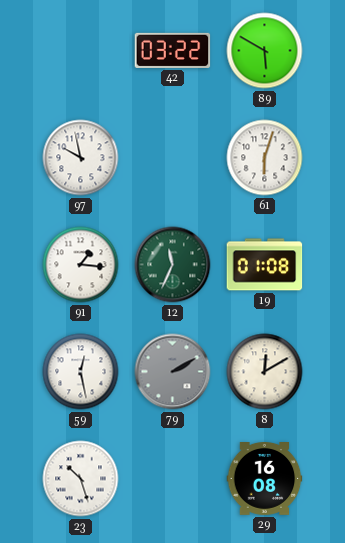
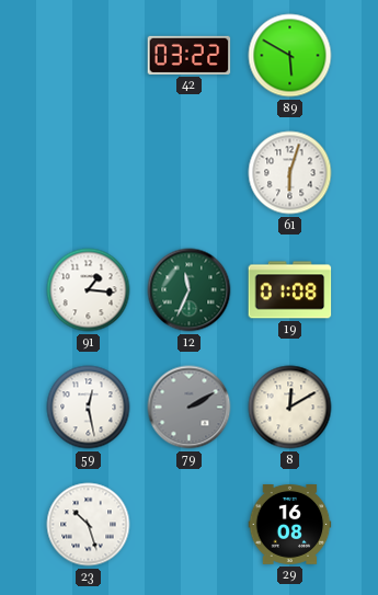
97: 9:58 -> none
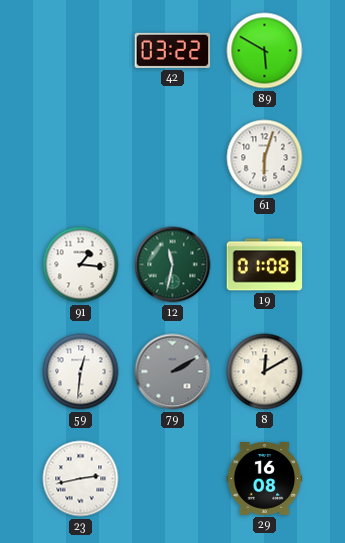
12: 11:34 -> 11:32
59: 12:28 -> 12:31
23: 10:27 -> 2:43
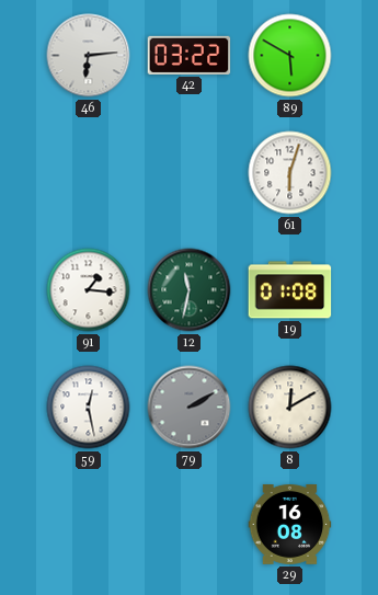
46: none -> 6:14
59: 12:31 -> 12:28
23: 2:43 -> none
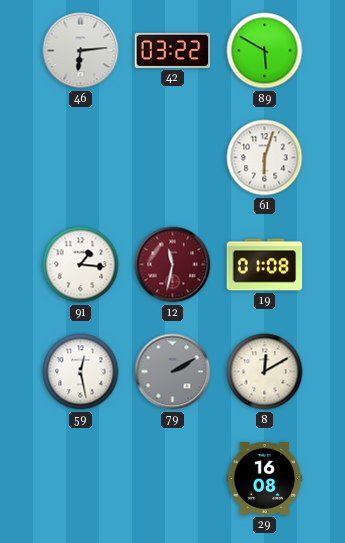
12 dial: green -> burgundy
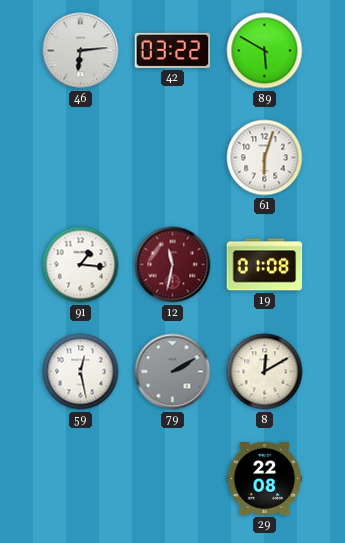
29: 16:08 -> 22:08
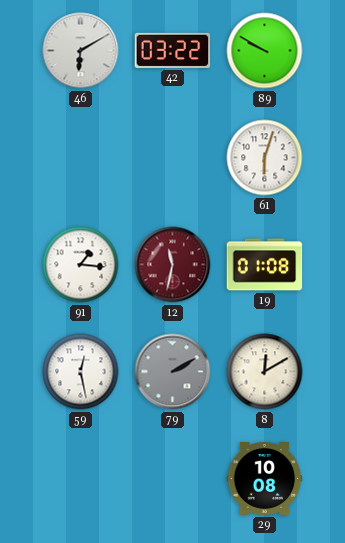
46: 6:14 -> 6:10
89: 5:50 -> 9:50
29: 22:08 -> 10:08
